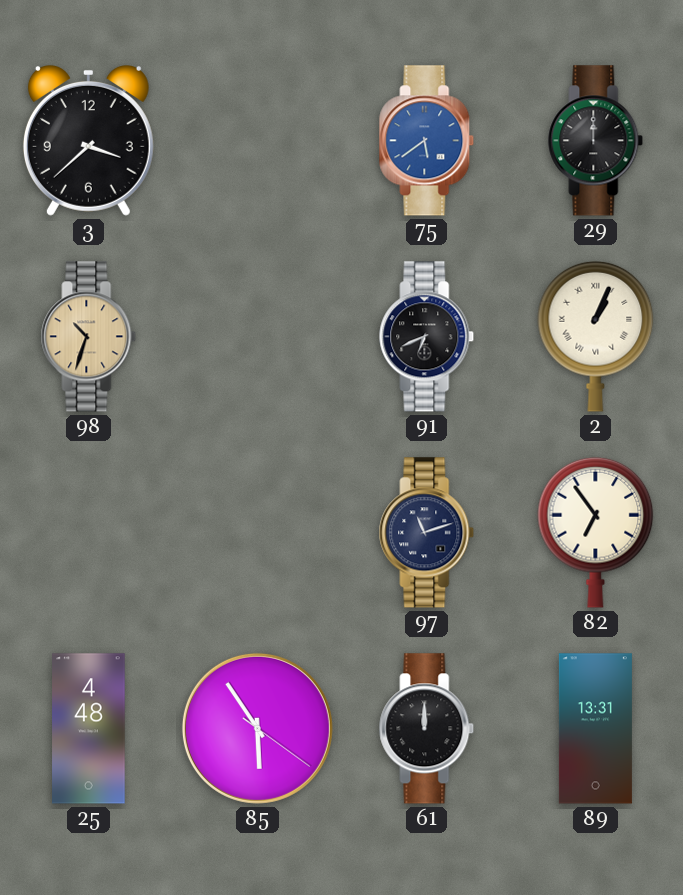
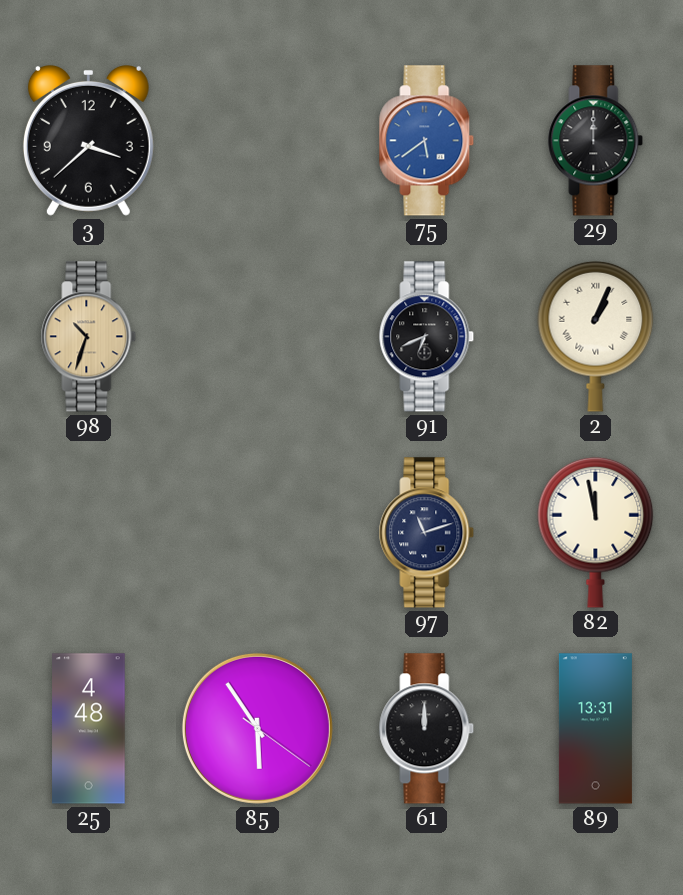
82: 6:54 -> 11:58
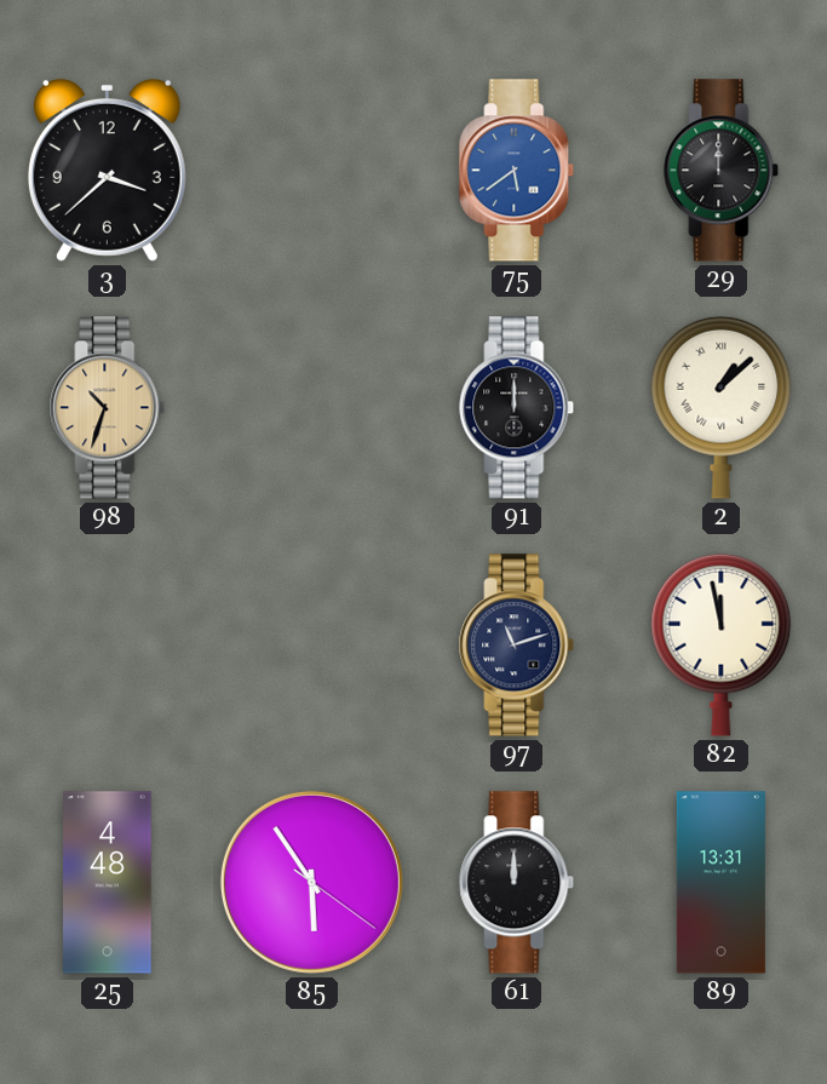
91: 6:41 -> 12:00
2: 1:04 -> 1:08
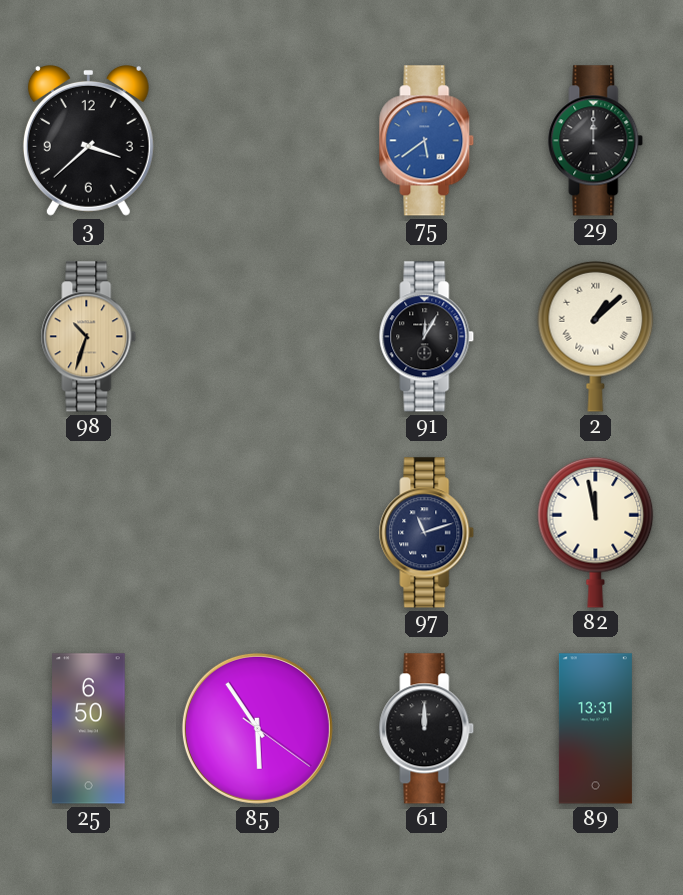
91: 12:00 -> 12:05
25: 4:48 -> 6:50
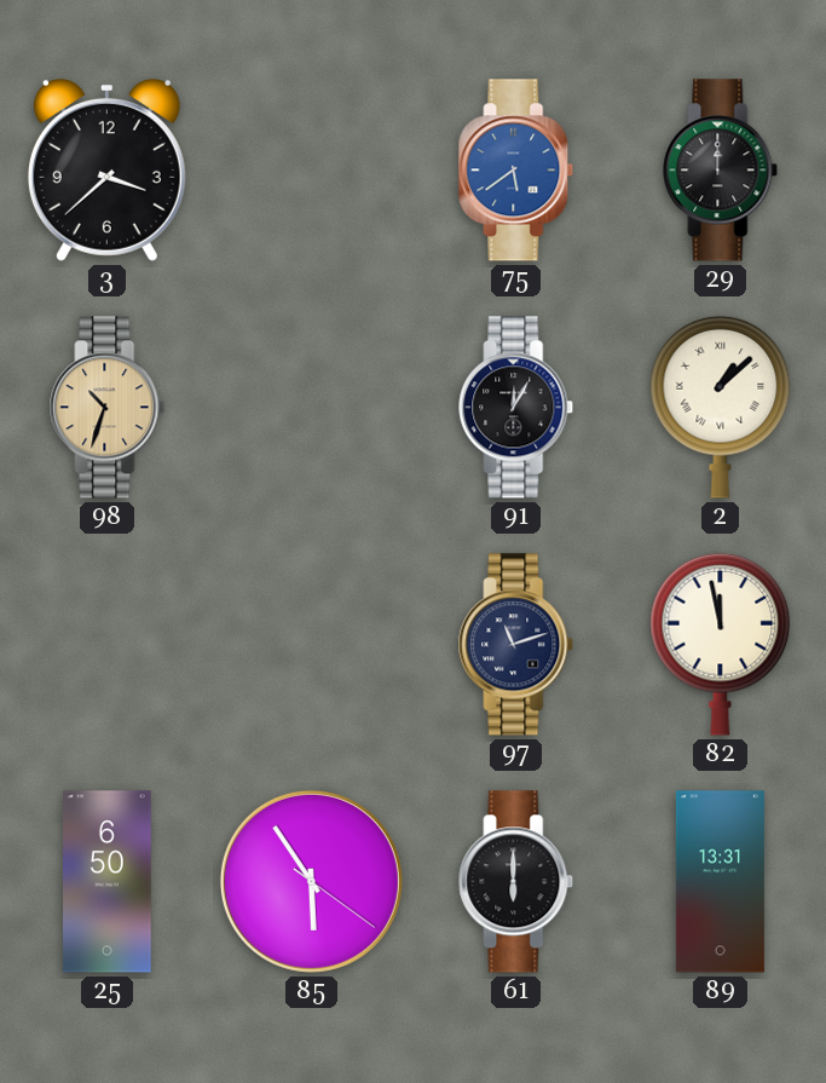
61: 12:00 -> 6:00
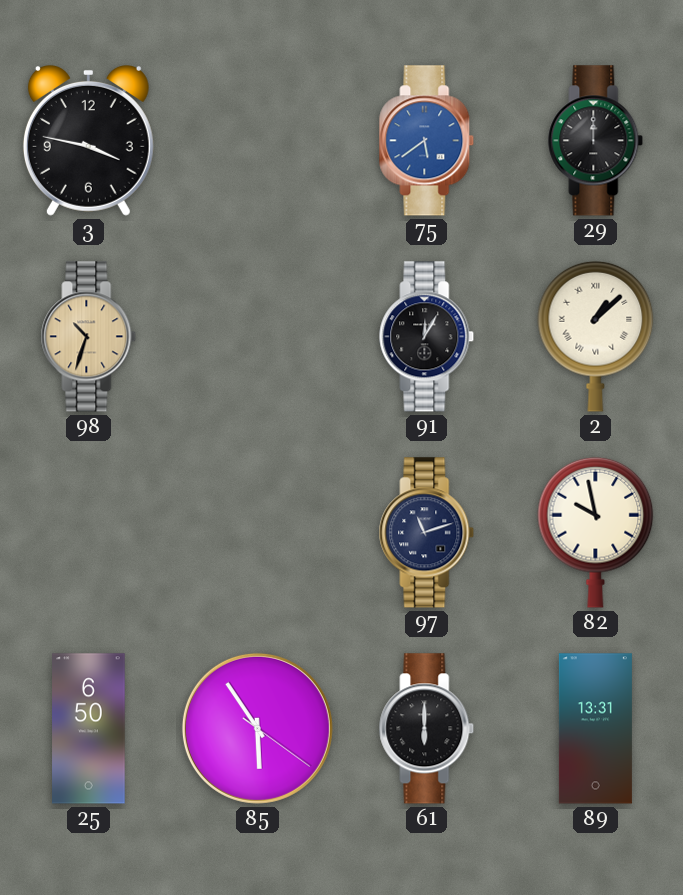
3: 3:38 -> 3:47
82: 11:58 -> 9:58
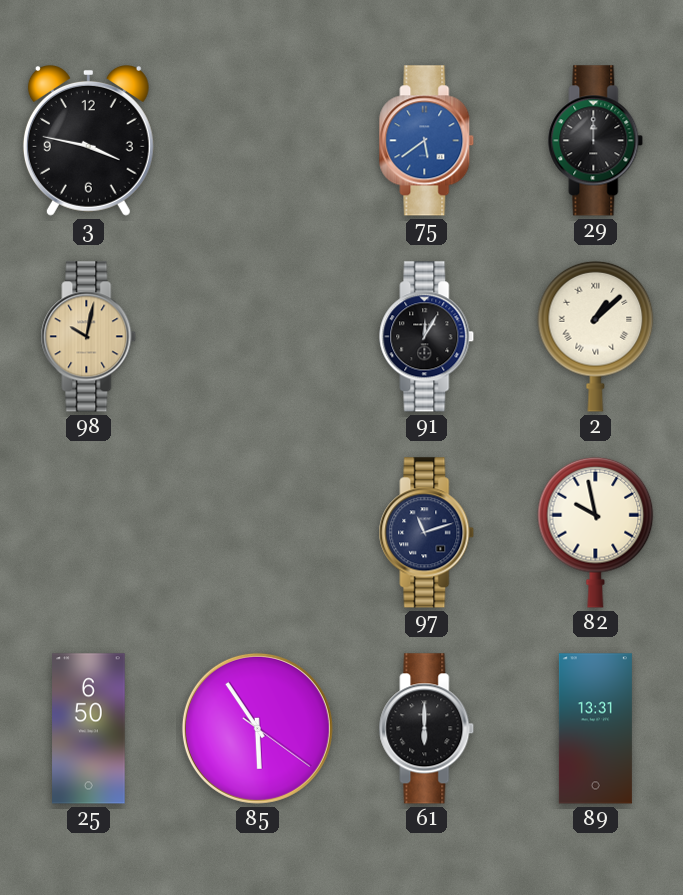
98: 10:33 -> 10:02
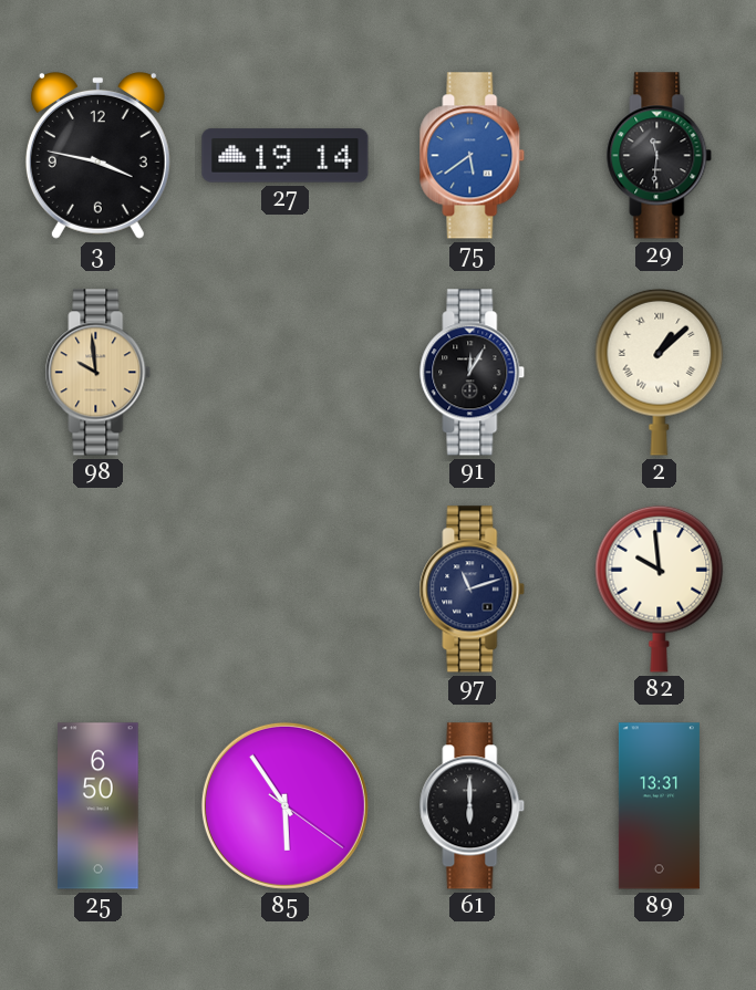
27: none -> 19:14
29: 12:00 -> 11:31
98: 10:02 -> 9:59
82: 9:58 -> 9:59
